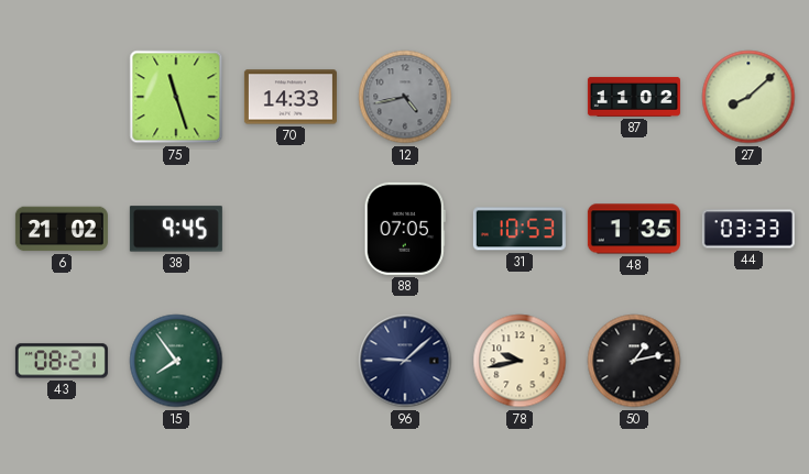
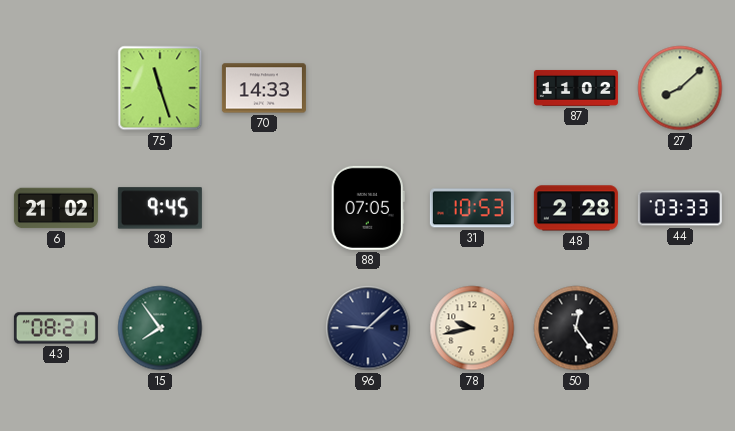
12: 4:43 -> none
48: 1:35 -> 2:28
50: 1:13 -> 12:24
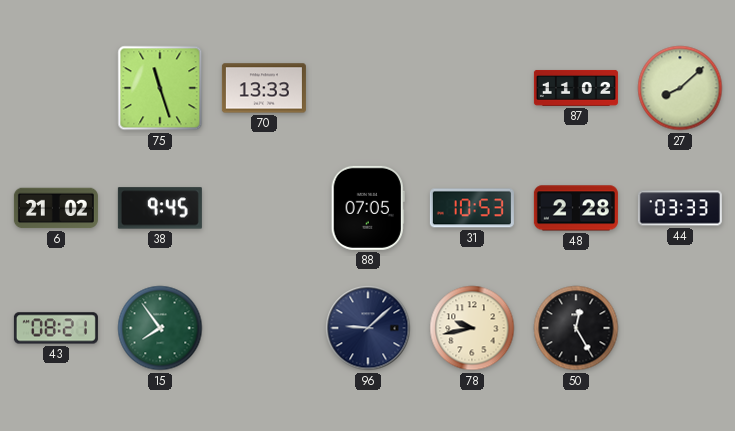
70: 14:33 -> 13:33
50: 12:24 -> 12:25
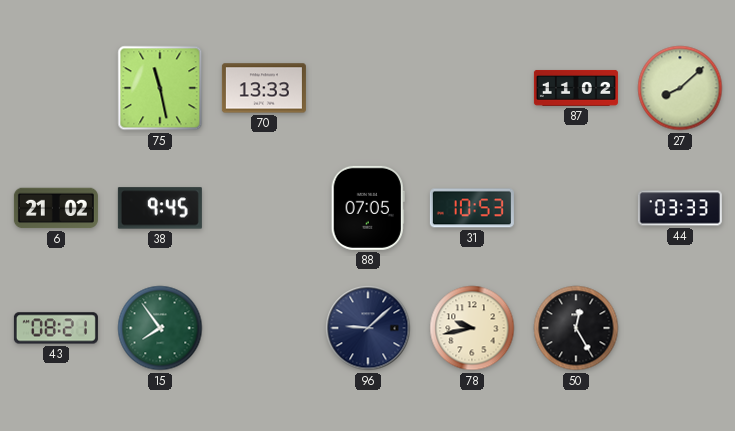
75: 11:27 -> 11:28
48: 2:28 -> none
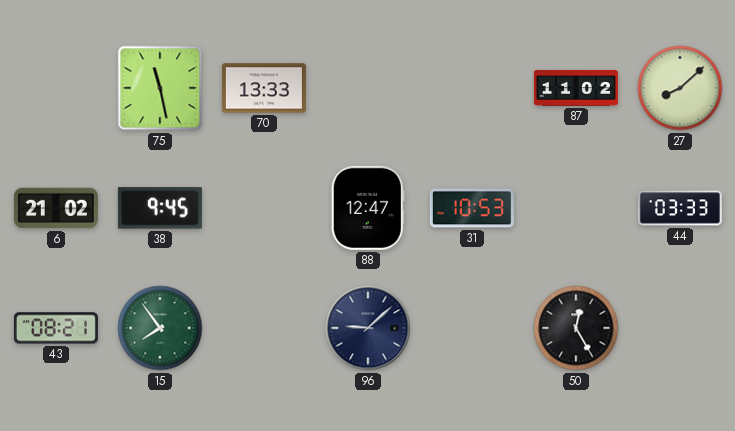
88: 07:05 -> 12:47
78: 9:43 -> none
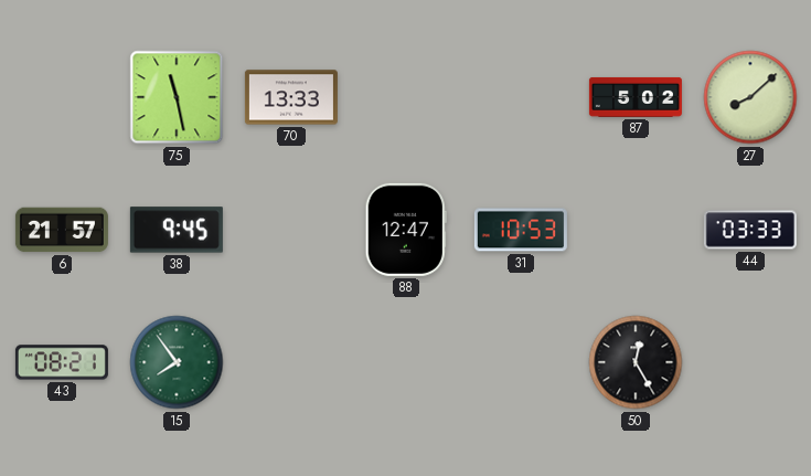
87: 11:02 -> 5:02
6: 21:02 -> 21:57
96: 9:08 -> none
